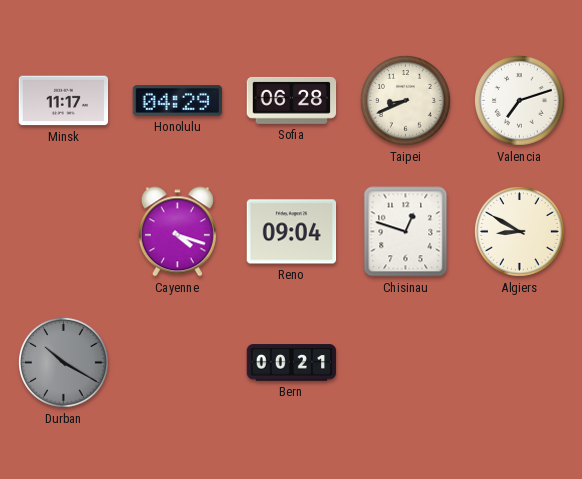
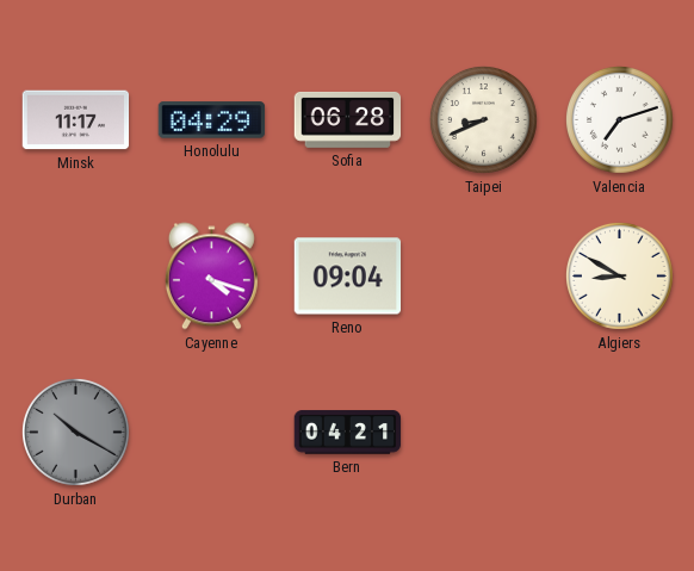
Chisinau: 12:48 -> none
Bern: 00:21 -> 04:21
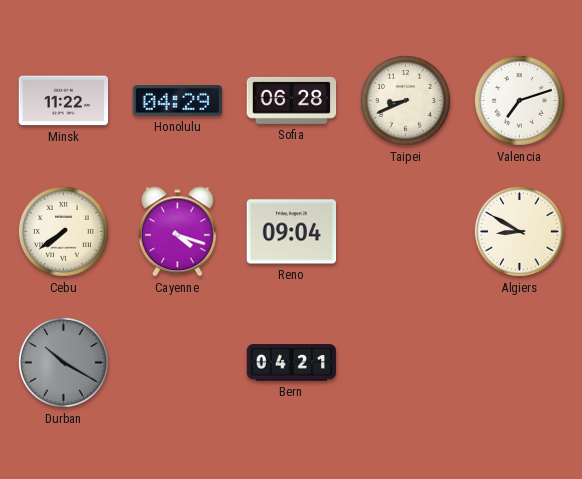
Minsk: 11:17 -> 11:22
Cebu: none -> 7:39
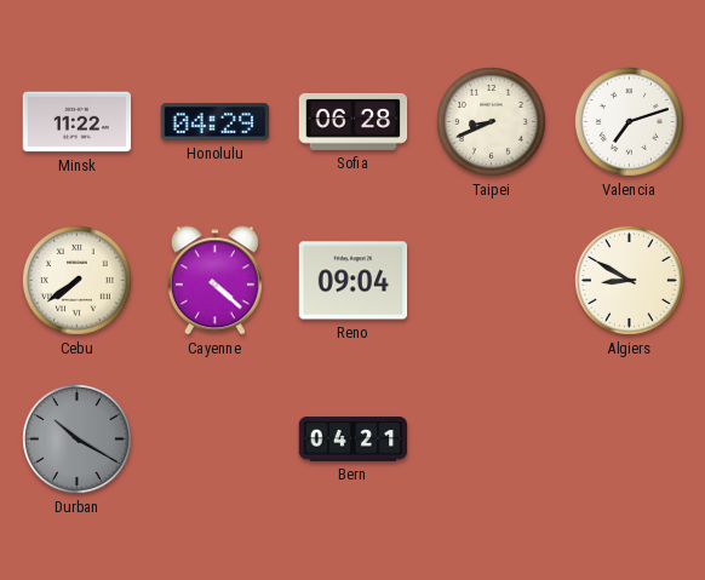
Cayenne: 4:18 -> 4:22
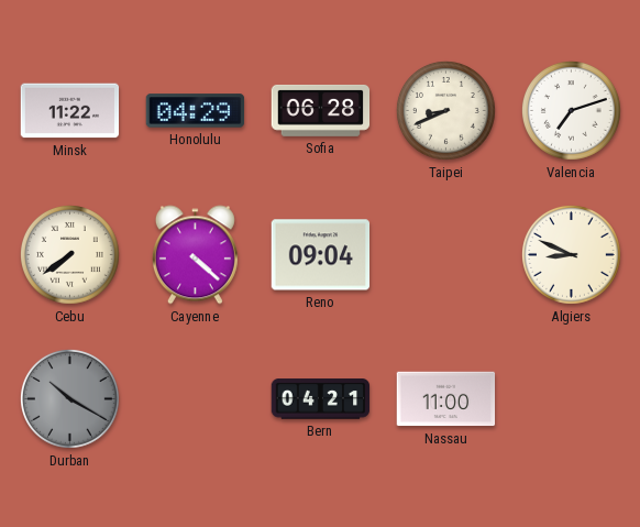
Algiers: 8:50 -> 8:49
Nassau: none -> 11:00
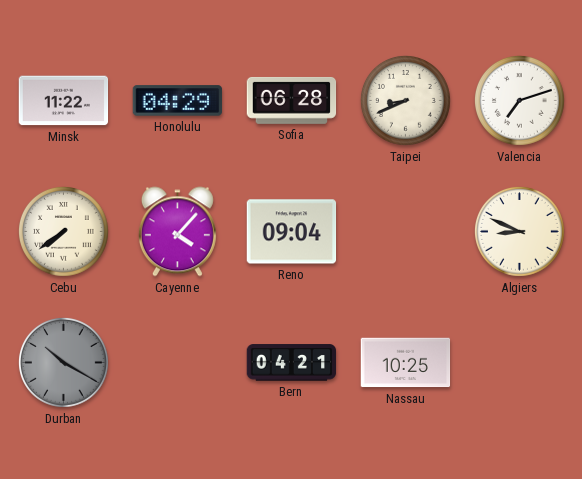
Cayenne: 4:22 -> 4:07
Nassau: 11:00 -> 10:25
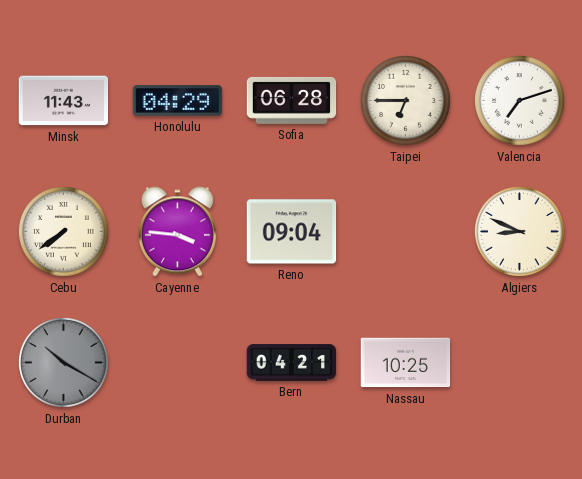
Minsk: 11:22 -> 11:43
Taipei: 8:41 -> 6:45
Cayenne: 4:07 -> 3:46
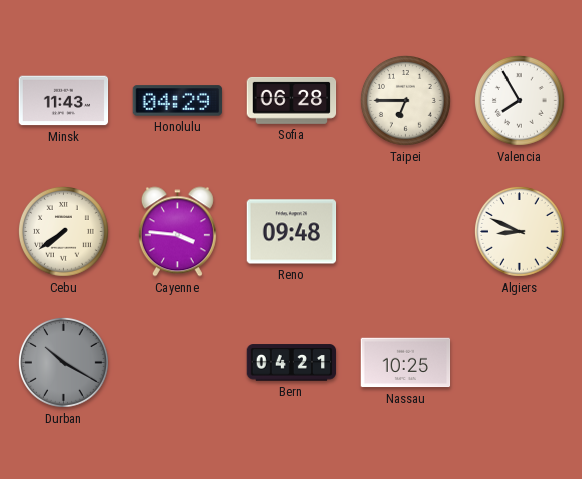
Valencia: 7:12 -> 7:55
Reno: 09:04 -> 09:48
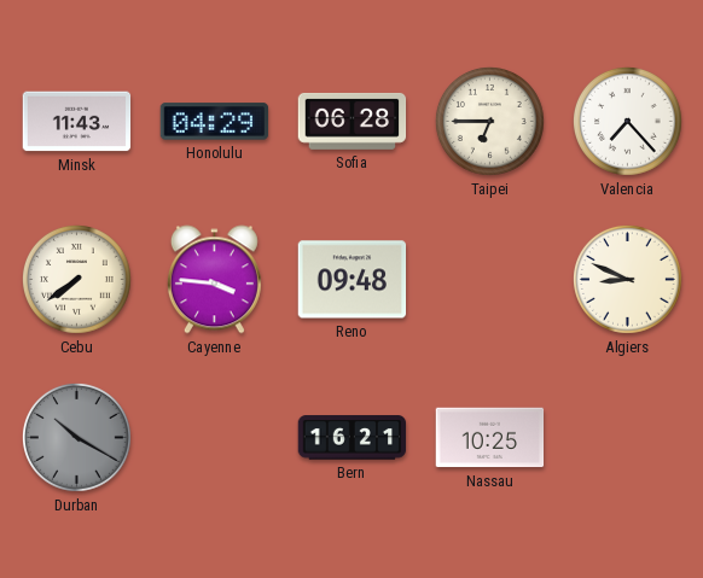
Valencia: 7:55 -> 7:23
Bern: 04:21 -> 16:21
